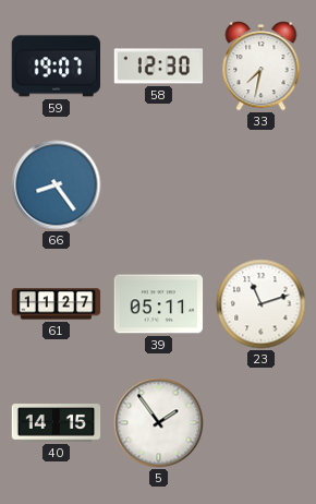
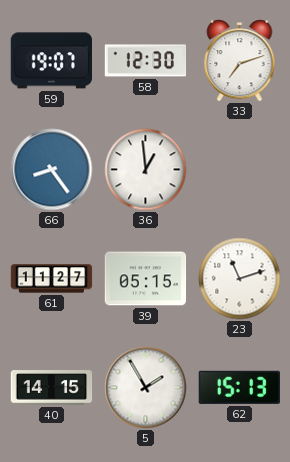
33: 7:32 -> 7:12
36: none -> 12:59
39: 05:11 -> 05:15
5: 1:54 -> 1:55
62: none -> 15:13
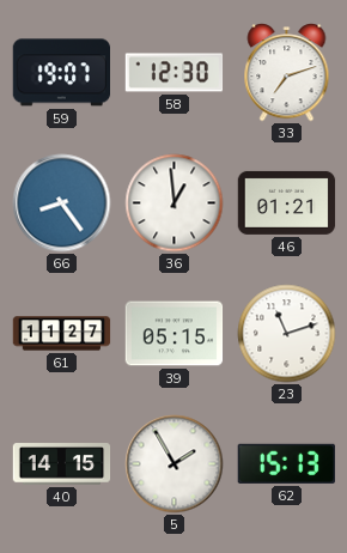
46: none -> 01:21
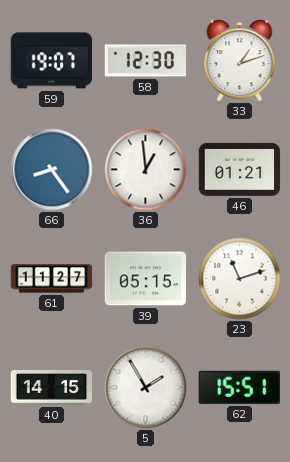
33: 7:12 -> 1:12
62: 15:13 -> 15:51
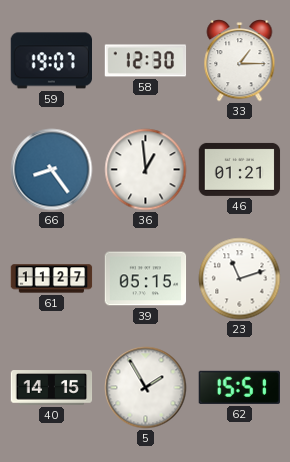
33: 1:12 -> 1:15
